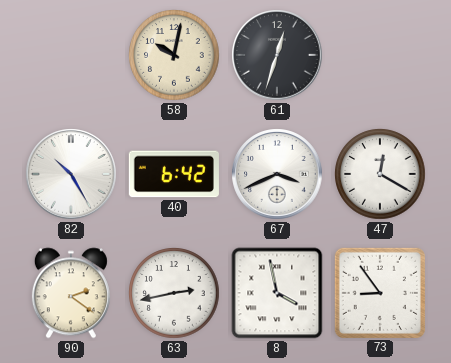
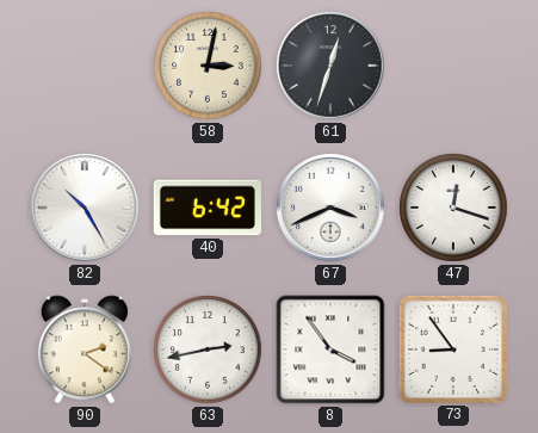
58: 10:02 -> 3:02
47: 12:20 -> 12:18
8: 3:58 -> 3:54
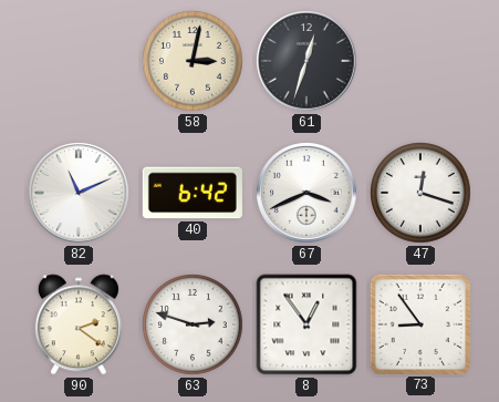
82: 10:25 -> 11:11
63: 2:43 -> 2:48
8: 3:54 -> 12:54
